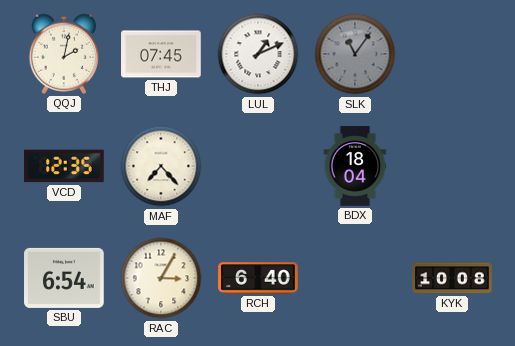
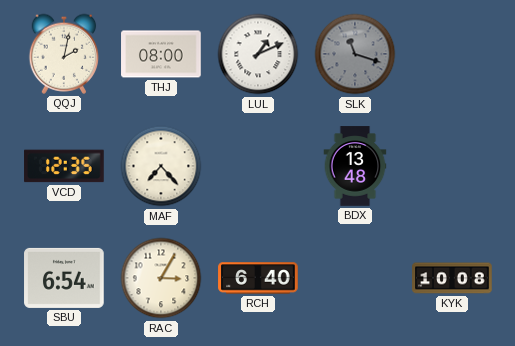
THJ: 07:45 -> 08:00
SLK: 11:06 -> 11:18
BDX: 18:04 -> 13:48
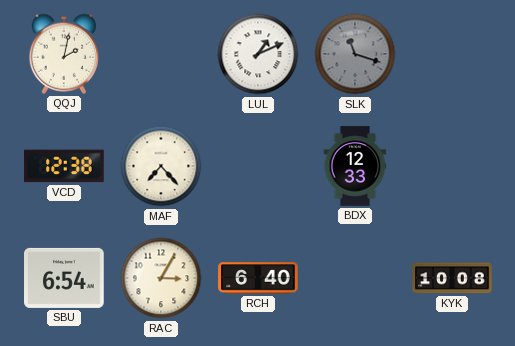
THJ: 08:00 -> none
VCD: 12:35 -> 12:38
BDX: 13:48 -> 12:33
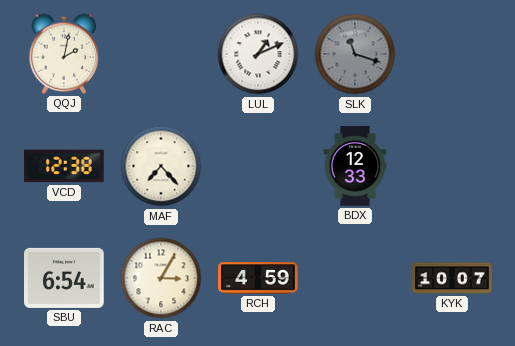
RCH: 6:40 -> 4:59
KYK: 10:08 -> 10:07
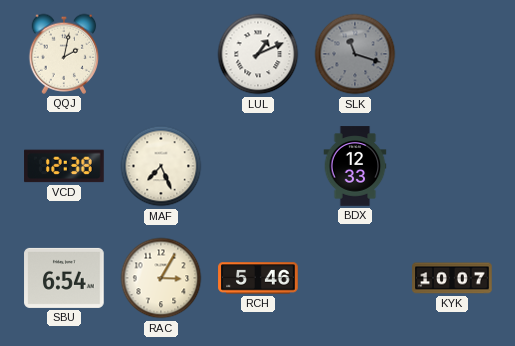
MAF: 7:23 -> 7:26
RCH: 4:59 -> 5:46
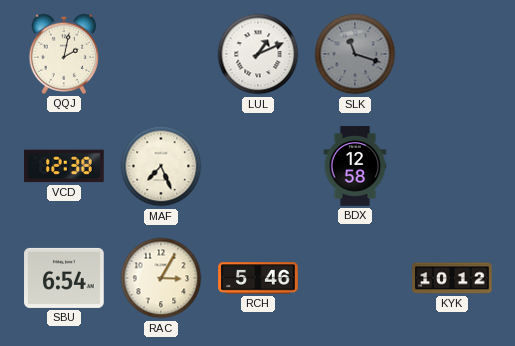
BDX: 12:33 -> 12:58
KYK: 10:07 -> 10:12
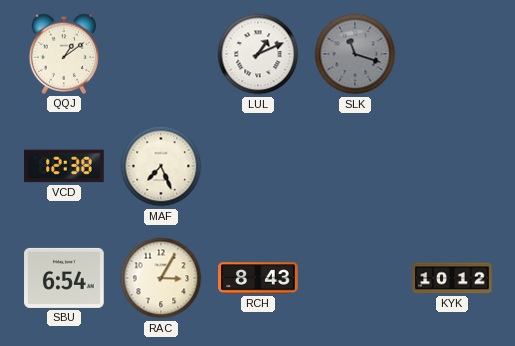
QQJ: 2:02 -> 1:09
BDX: 12:58 -> none
RCH: 5:46 -> 8:43
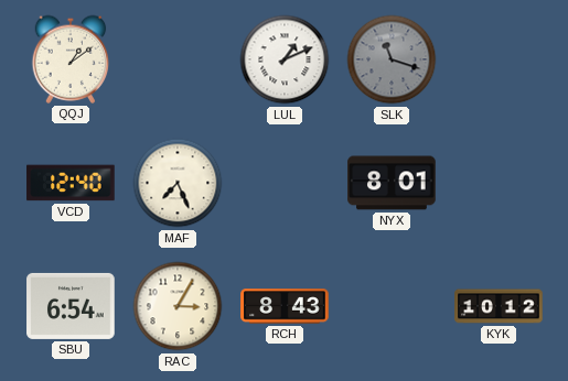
VCD: 12:38 -> 12:40
NYX: none -> 8:01
